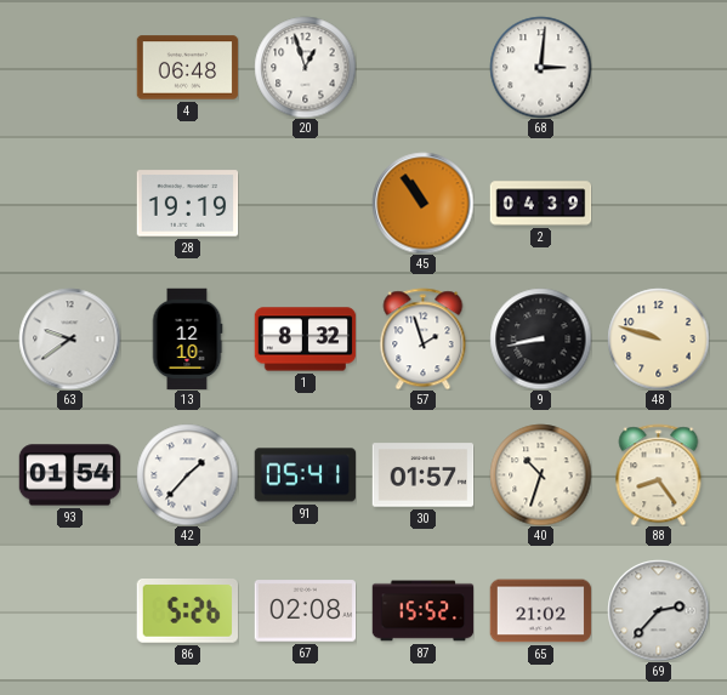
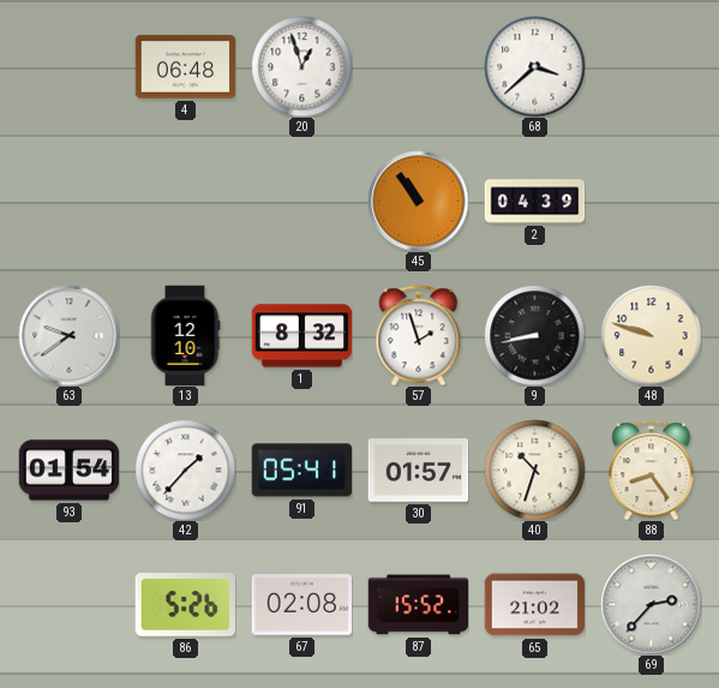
68: 3:01 -> 3:38
28: 19:19 -> none
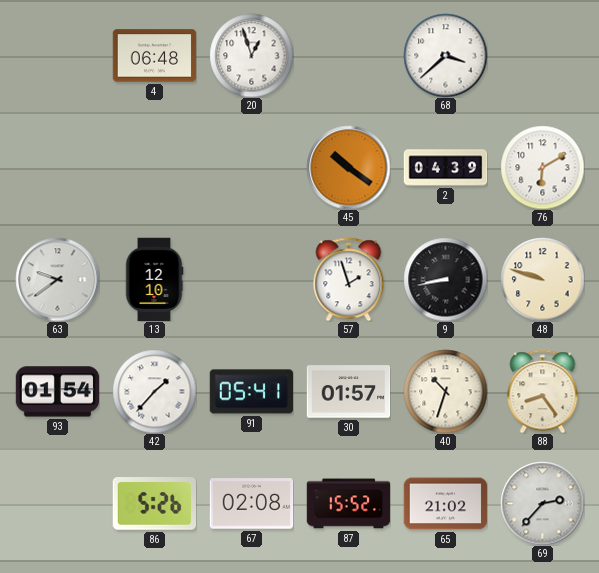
45: 10:54 -> 10:21
76: none -> 6:10
1: 8:32 -> none
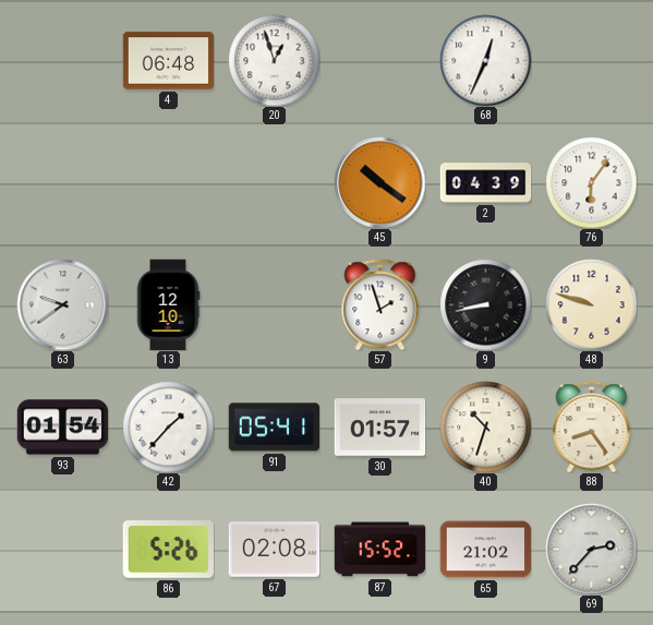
68: 3:38 -> 12:34
76: 6:10 -> 6:06
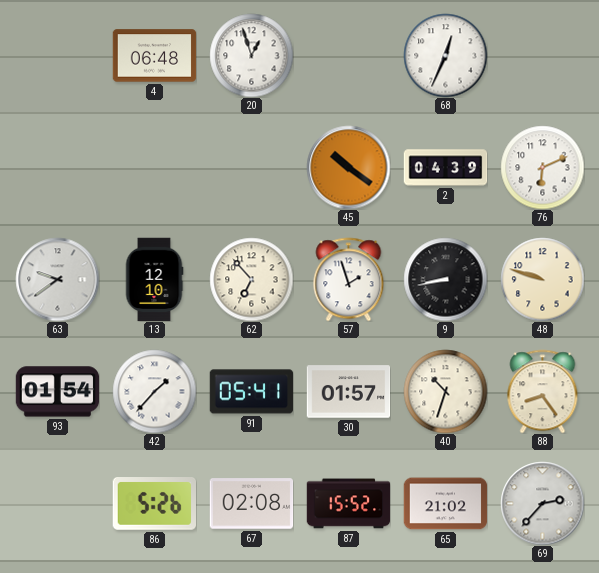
76: 6:06 -> 6:11
62: none -> 6:53
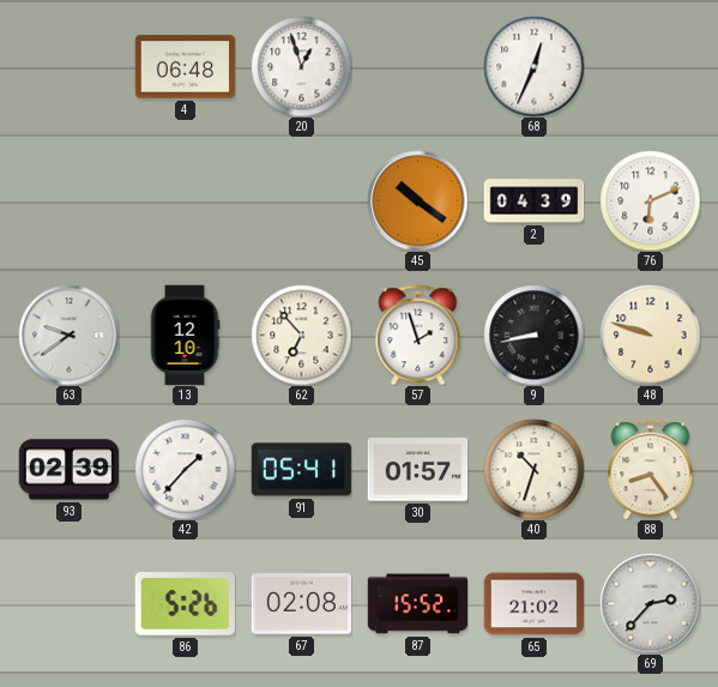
93: 01:54 -> 02:39
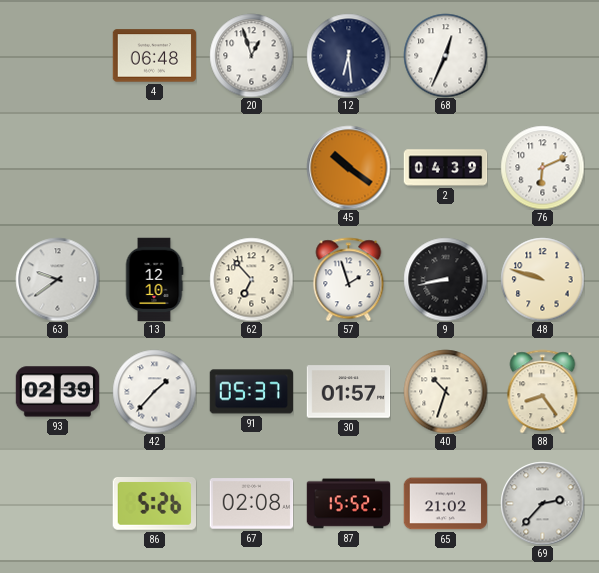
12: none -> 6:29
91: 05:41 -> 05:37
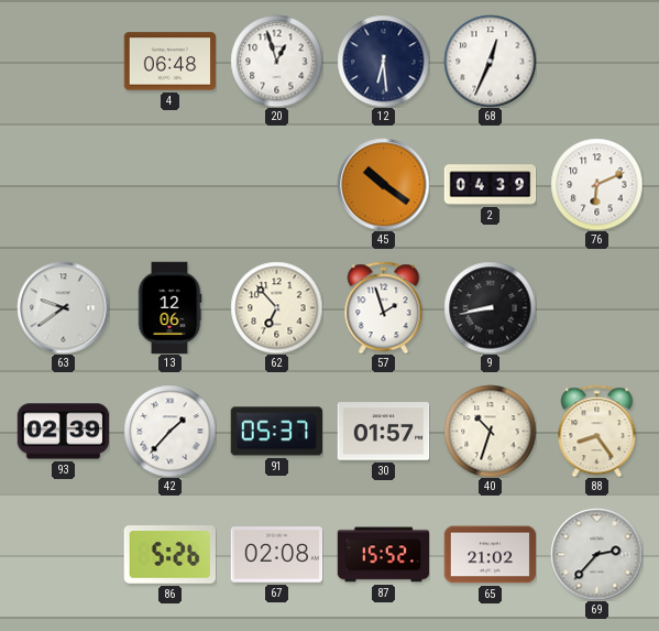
13: 12:10 -> 12:06
48: 9:48 -> none
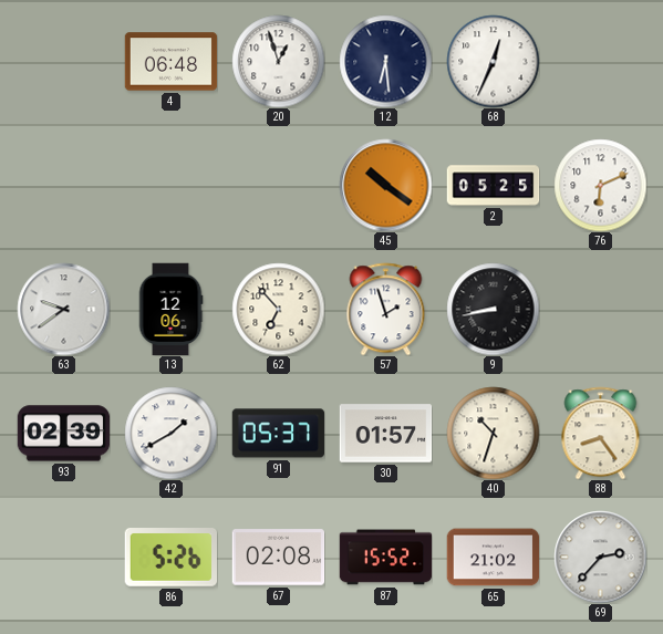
2: 04:39 -> 05:25
42: 1:37 -> 1:40
